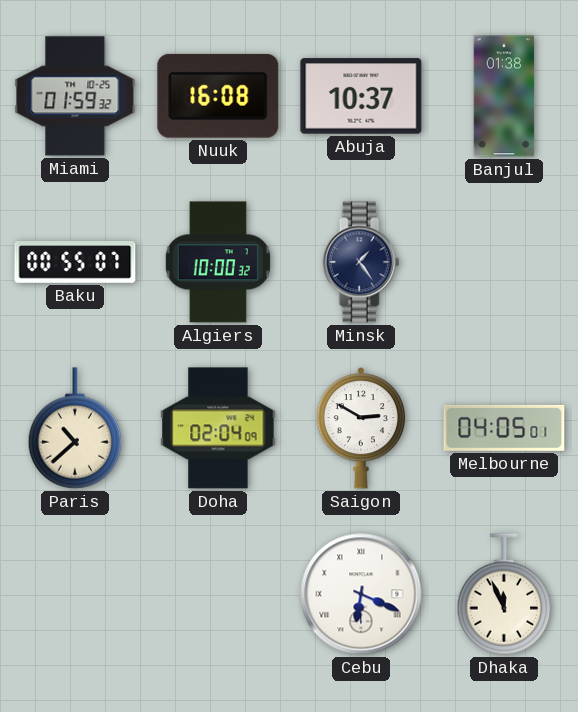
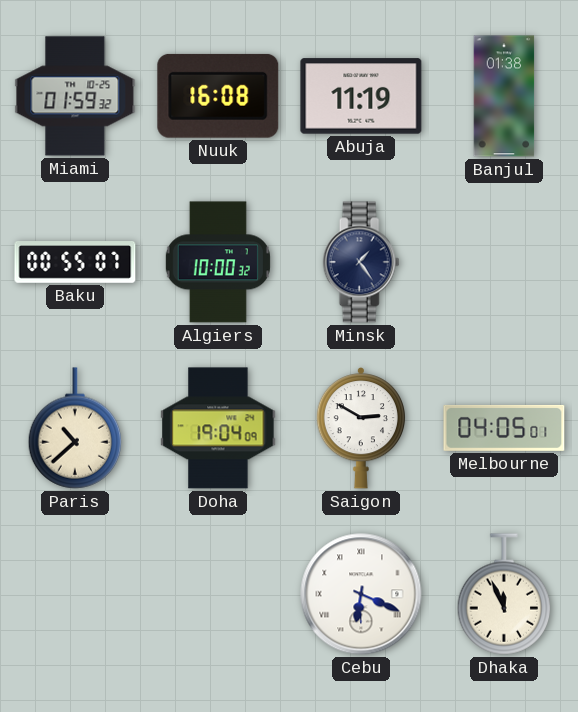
Abuja: 10:37 -> 11:19
Doha: 02:04 -> 19:04
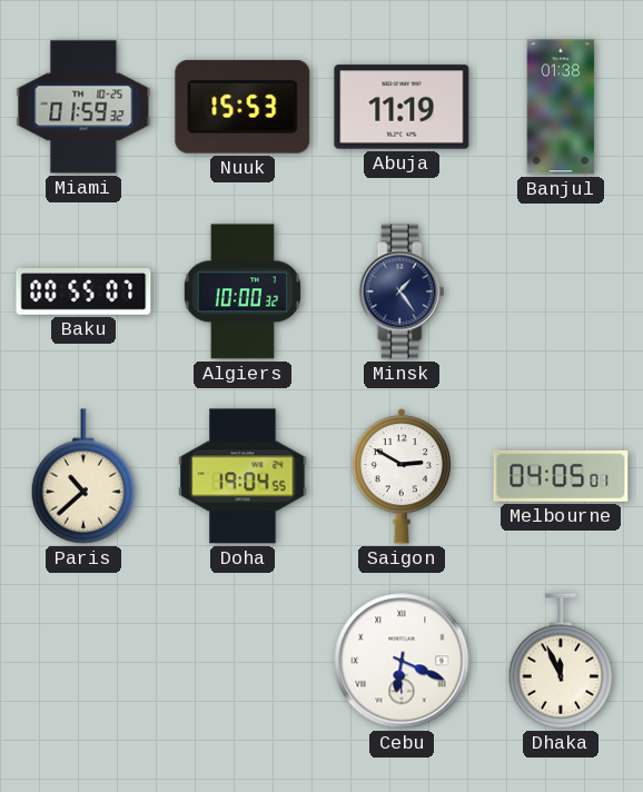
Nuuk: 16:08 -> 15:53
Doha: 19:04:09 -> 19:04:55
